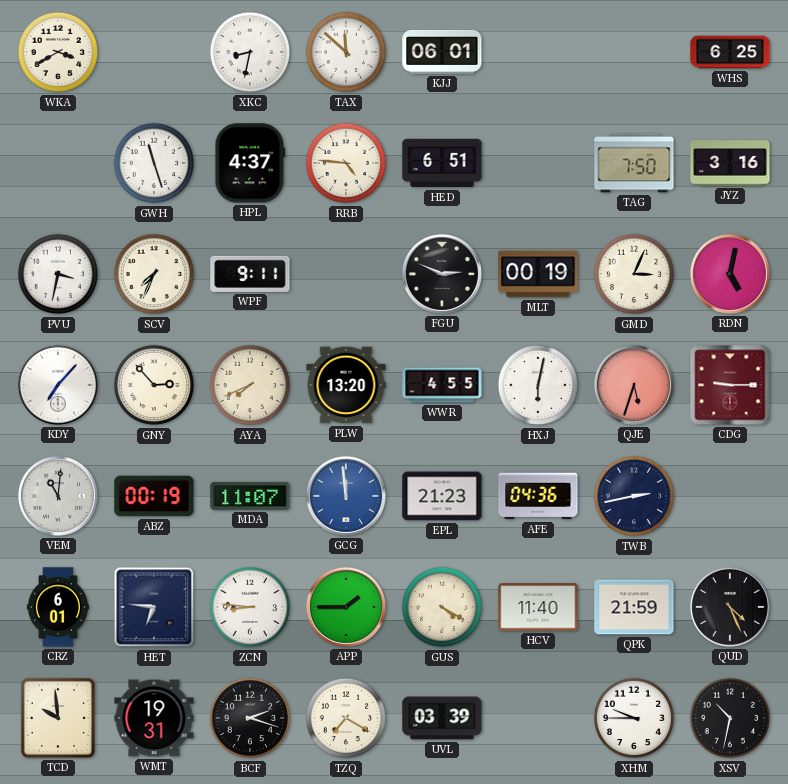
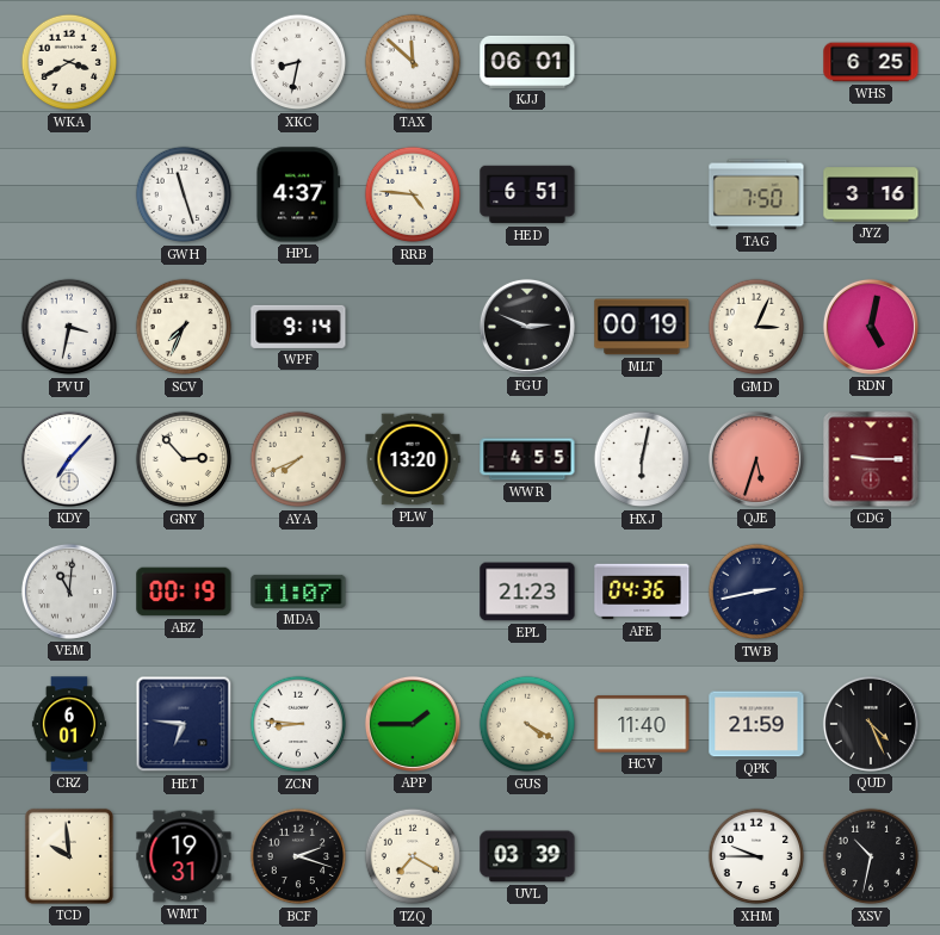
WPF: 9:11 -> 9:14
GCG: 11:59 -> none
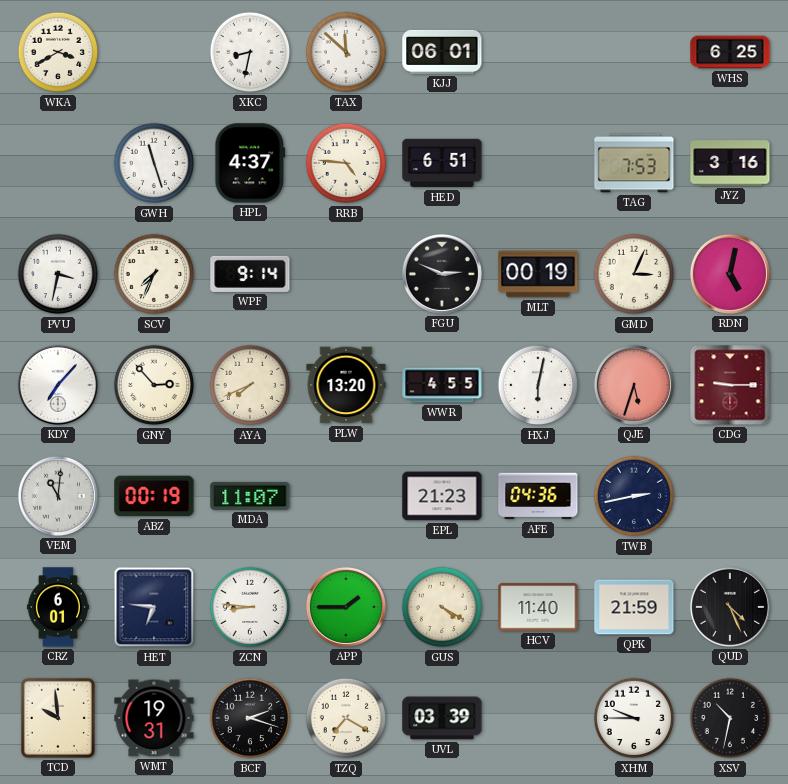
TAG: 7:50 -> 7:53
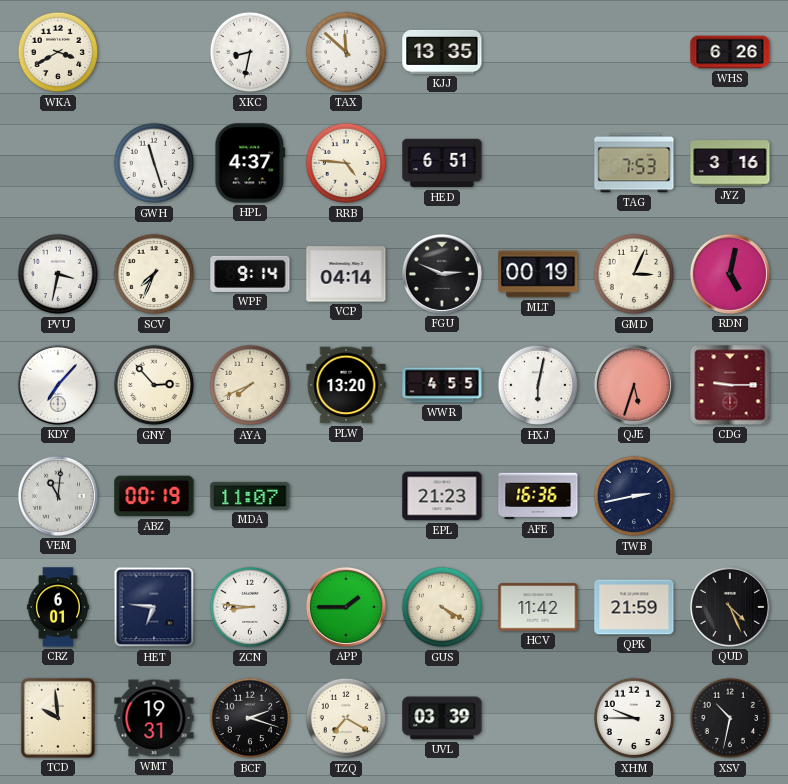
KJJ: 06:01 -> 13:35
WHS: 6:25 -> 6:26
VCP: none -> 04:14
AFE: 04:36 -> 16:36
HCV: 11:40 -> 11:42
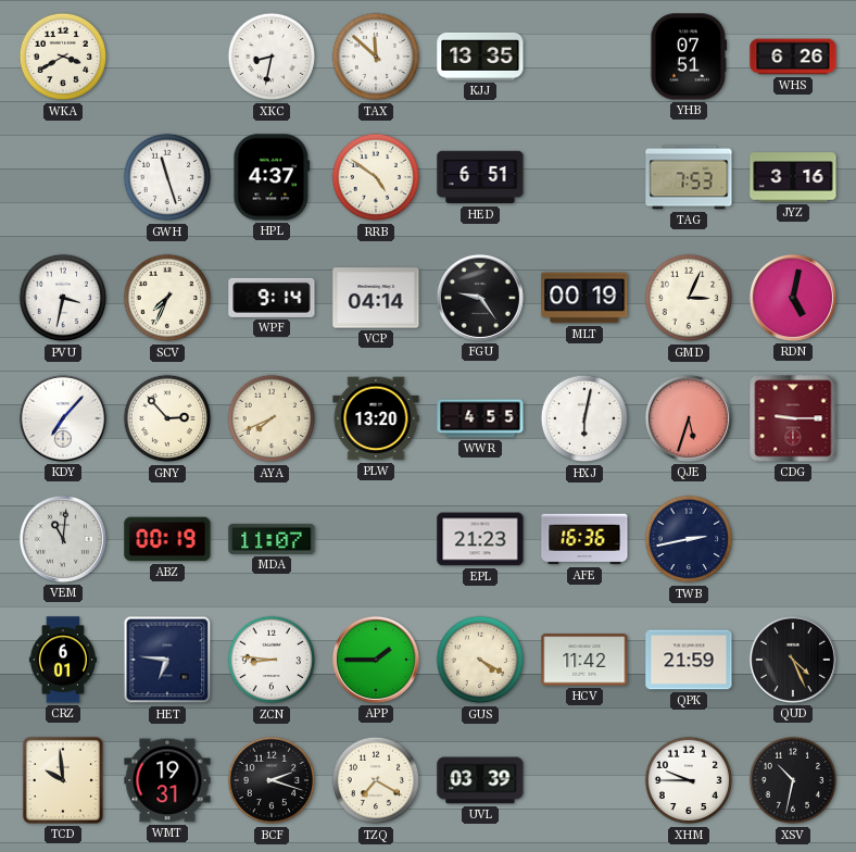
YHB: none -> 07:51
RRB: 4:46 -> 4:51
FGU: 2:49 -> 9:24
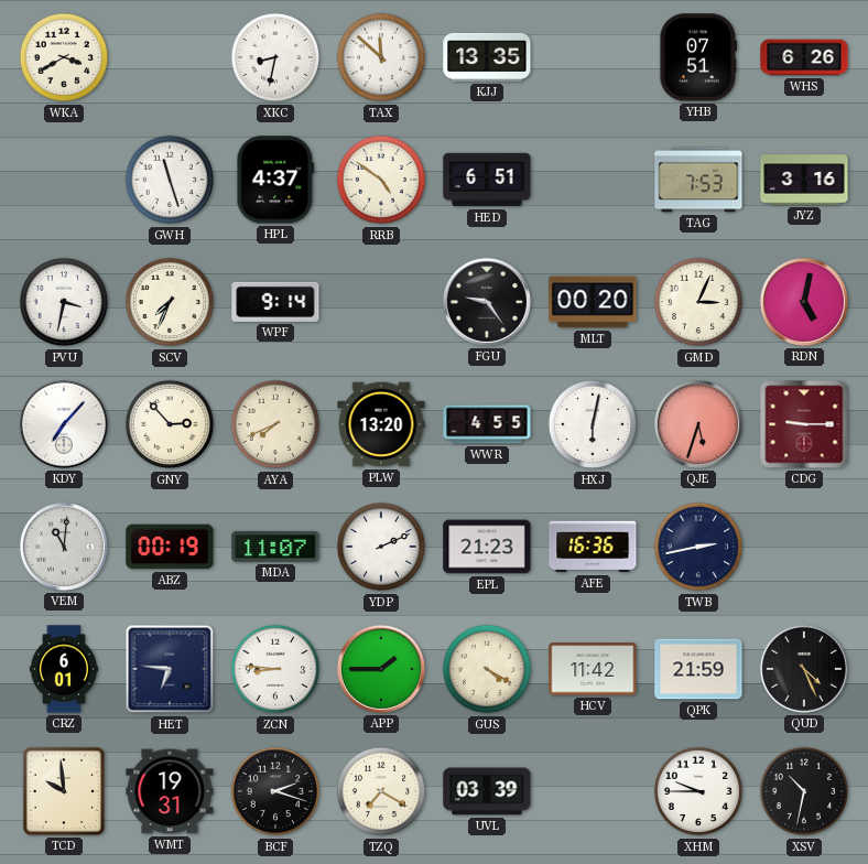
VCP: 04:14 -> none
MLT: 00:19 -> 00:20
YDP: none -> 2:11
